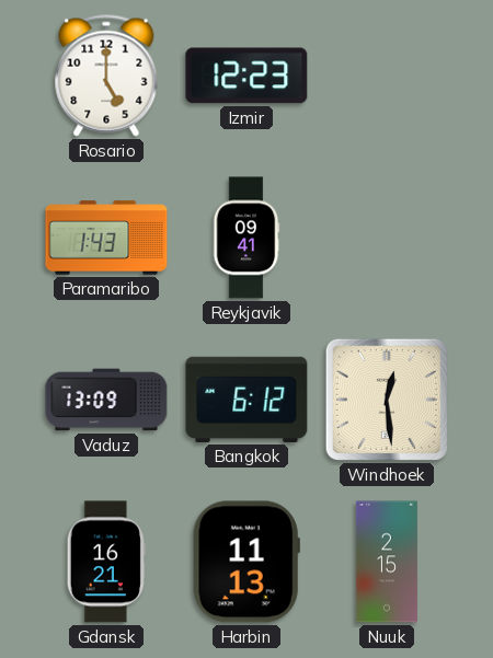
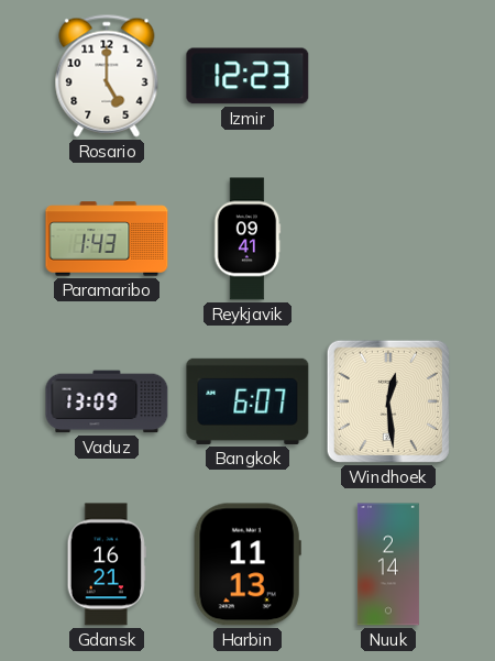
Bangkok: 6:12 -> 6:07
Nuuk: 2:15 -> 2:14
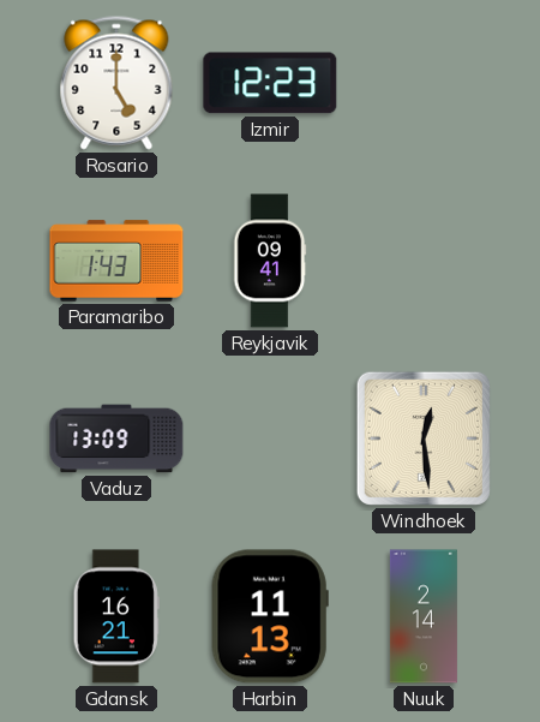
Bangkok: 6:07 -> none
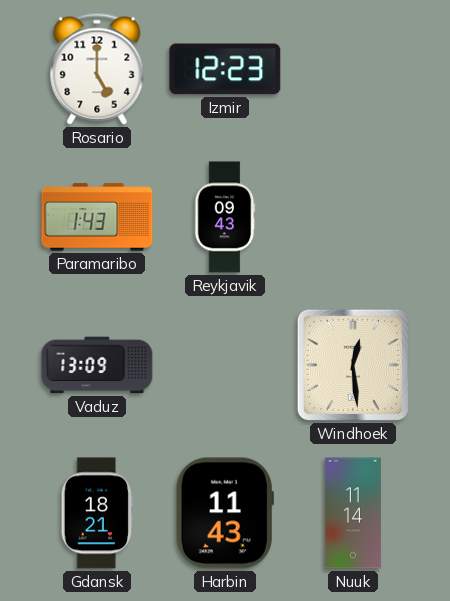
Reykjavik: 09:41 -> 09:43
Gdansk: 16:21 -> 18:21
Harbin: 11:13 -> 11:43
Nuuk: 2:14 -> 11:14
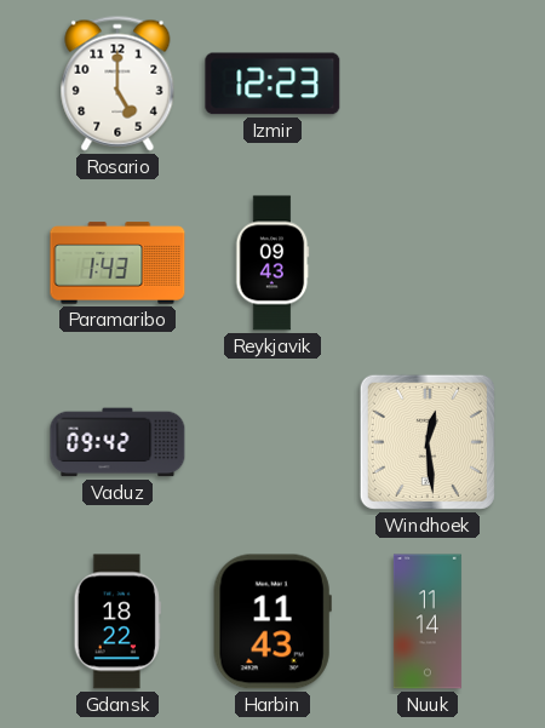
Vaduz: 13:09 -> 09:42
Gdansk: 18:21 -> 18:22
